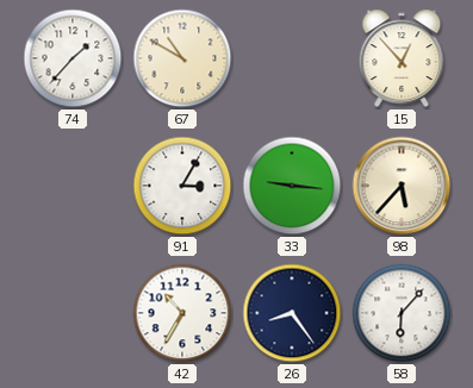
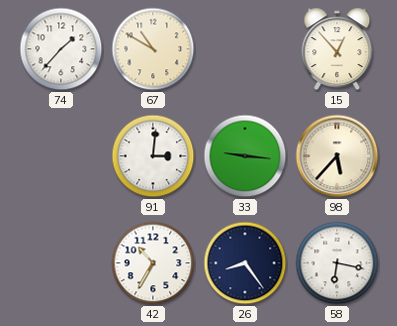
91: 3:05 -> 3:01
58: 6:07 -> 6:17
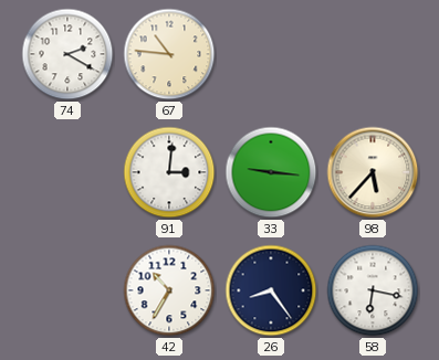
74: 1:37 -> 2:20
67: 10:50 -> 10:46
15: 12:53 -> none
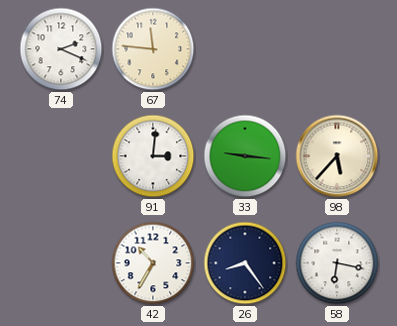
74: 2:20 -> 2:19
67: 10:46 -> 11:46
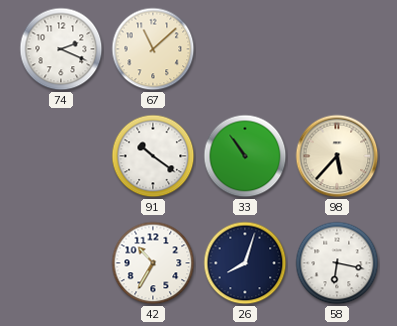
67: 11:46 -> 11:08
91: 3:01 -> 10:21
33: 9:16 -> 10:54
26: 8:24 -> 8:03
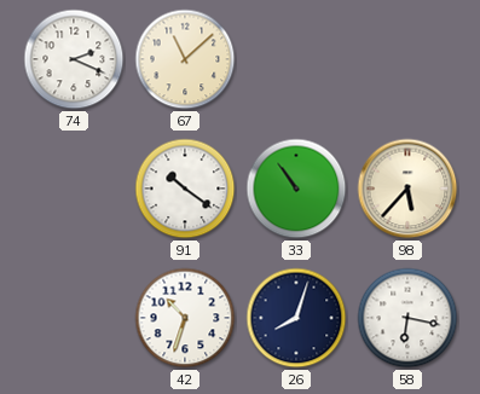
42: 10:35 -> 10:33
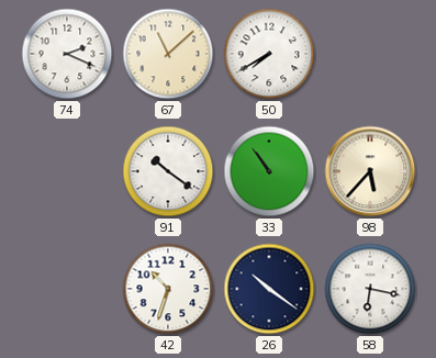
50: none -> 7:40
26: 8:03 -> 10:21
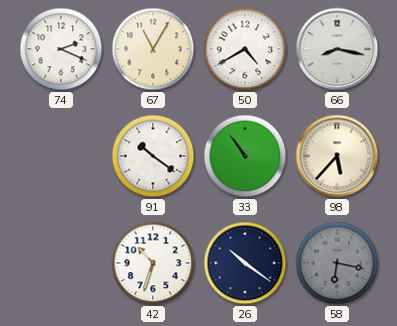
67: 11:08 -> 11:05
50: 7:40 -> 4:40
66: none -> 8:17
58 dial: white -> grey
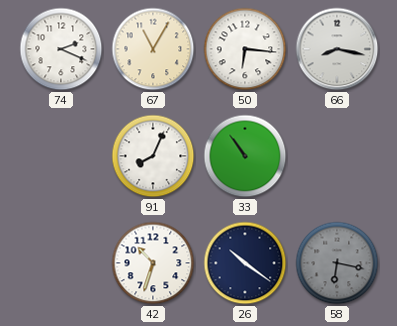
50: 4:40 -> 6:16
91: 10:21 -> 8:04
98: 5:37 -> none
